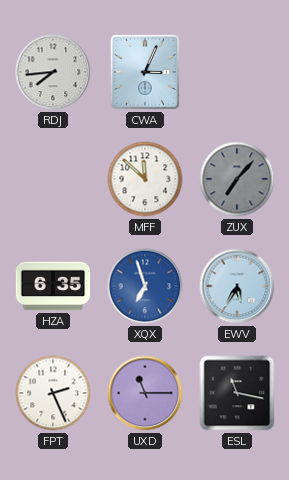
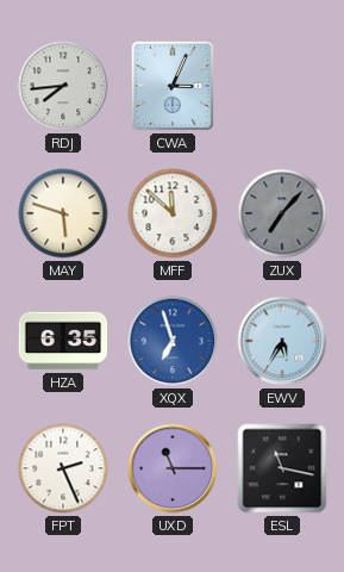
MAY: none -> 5:48
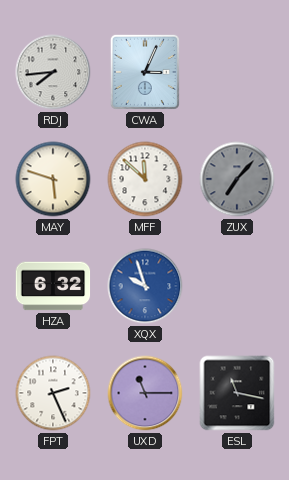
HZA: 6:35 -> 6:32
XQX: 6:57 -> 9:57
EWV: 5:35 -> none
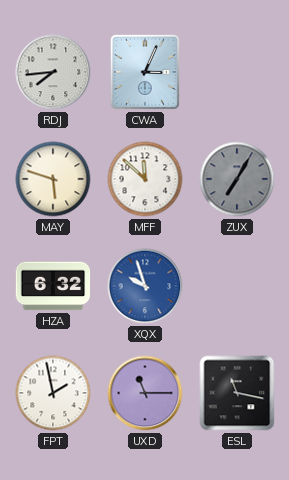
ZUX: 7:07 -> 7:05
FPT: 2:26 -> 1:58
